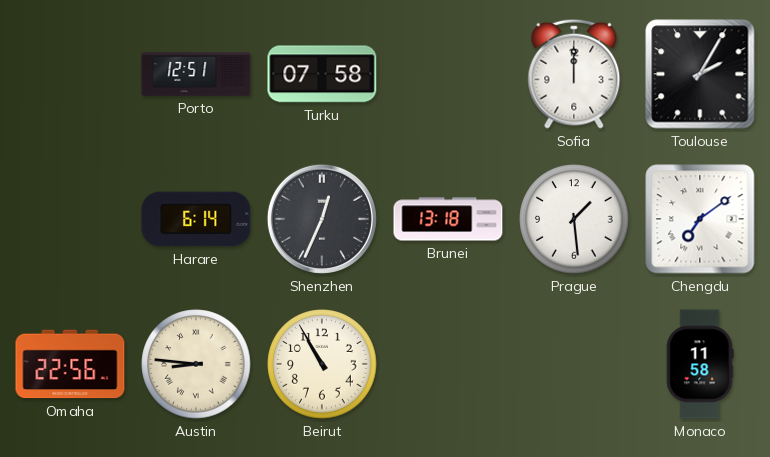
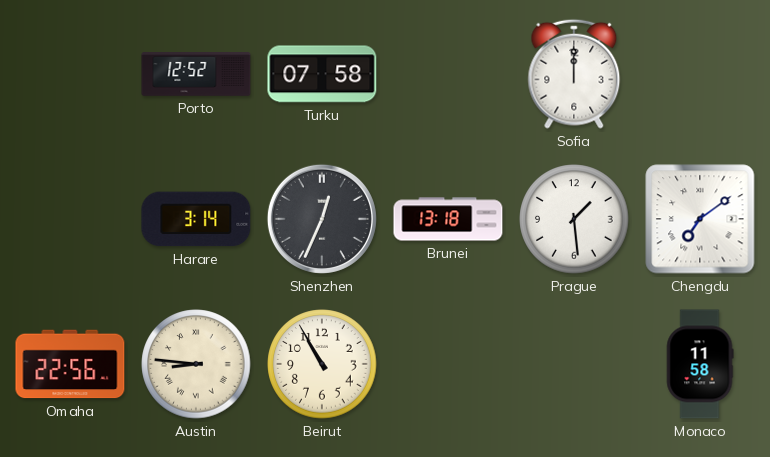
Porto: 12:51 -> 12:52
Toulouse: 2:05 -> none
Harare: 6:14 -> 3:14
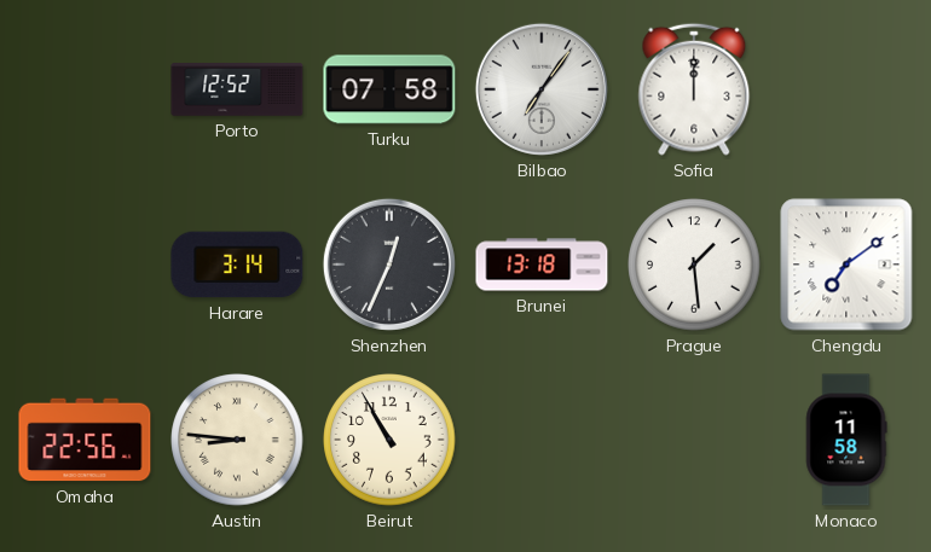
Bilbao: none -> 7:06
